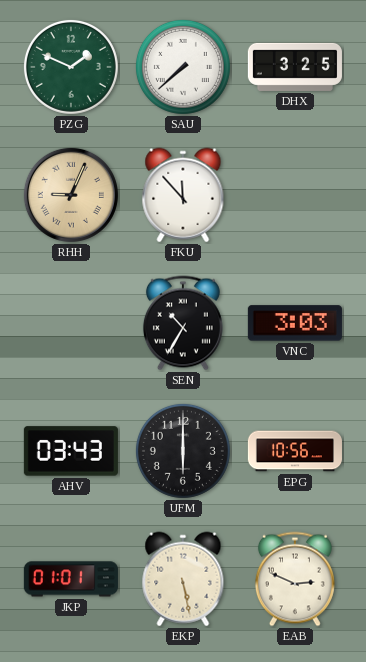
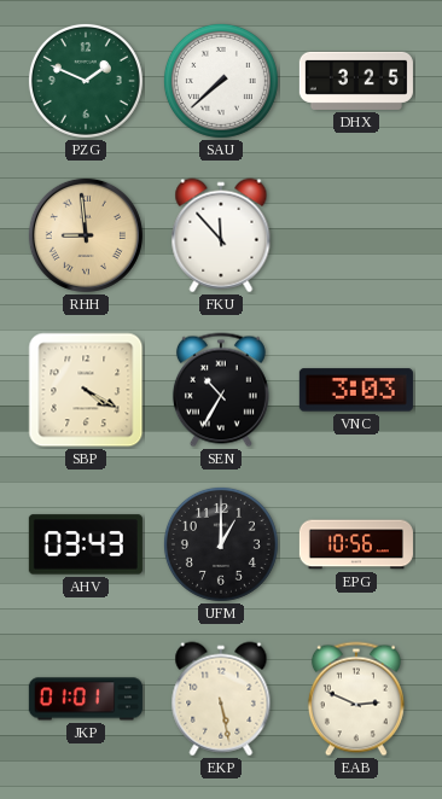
RHH: 9:04 -> 8:59
SBP: none -> 4:20
UFM: 6:00 -> 1:00
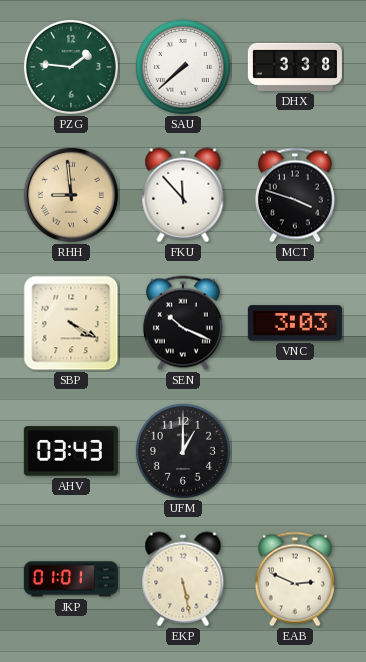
PZG: 1:49 -> 1:46
DHX: 3:25 -> 3:38
MCT: none -> 3:48
SEN: 10:35 -> 10:19
EPG: 10:56 -> none
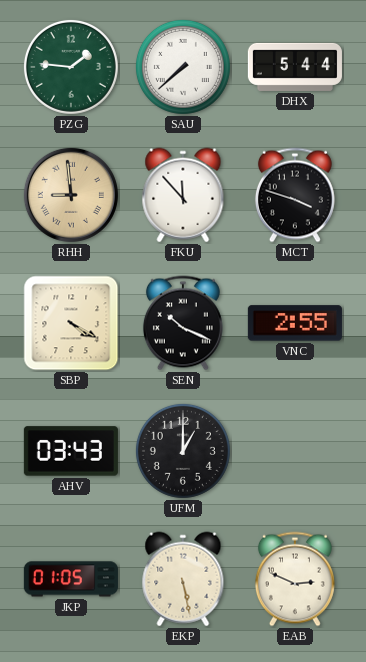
DHX: 3:38 -> 5:44
VNC: 3:03 -> 2:55
JKP: 01:01 -> 01:05
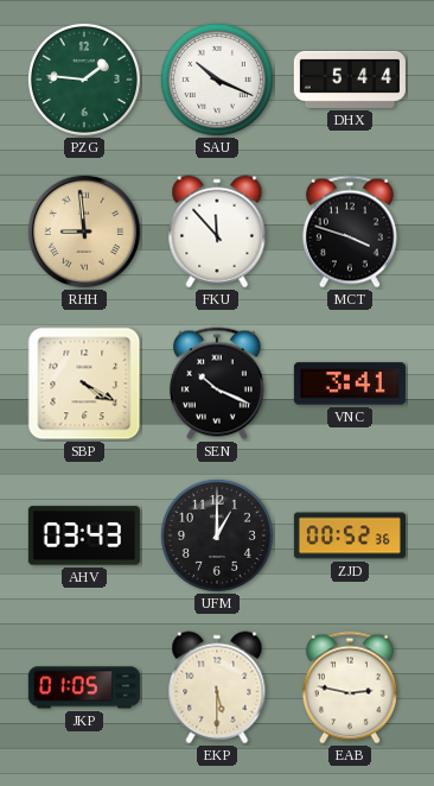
SAU: 7:38 -> 10:19
VNC: 2:55 -> 3:41
ZJD: none -> 00:52
EKP: 5:28 -> 5:30
EAB: 2:49 -> 2:47
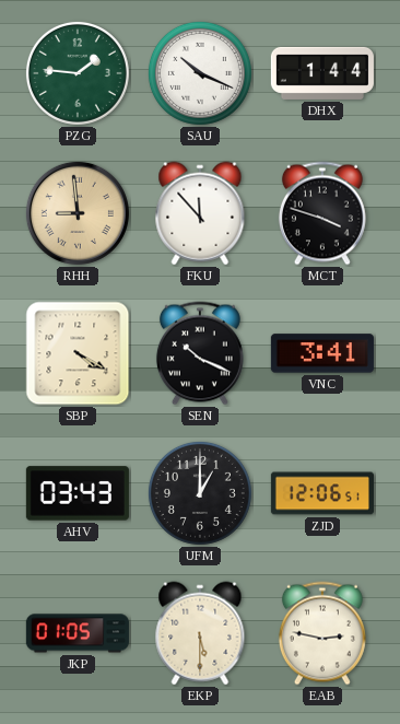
DHX: 5:44 -> 1:44
ZJD: 00:52 -> 12:06
